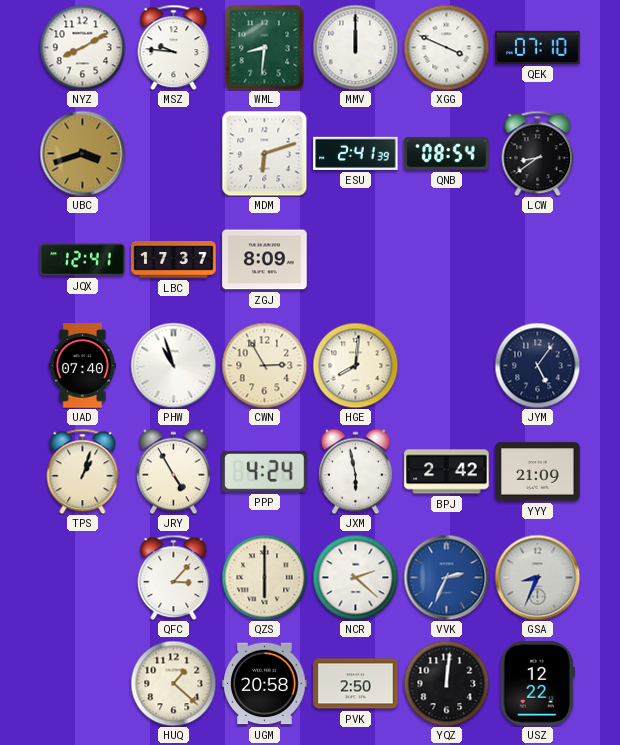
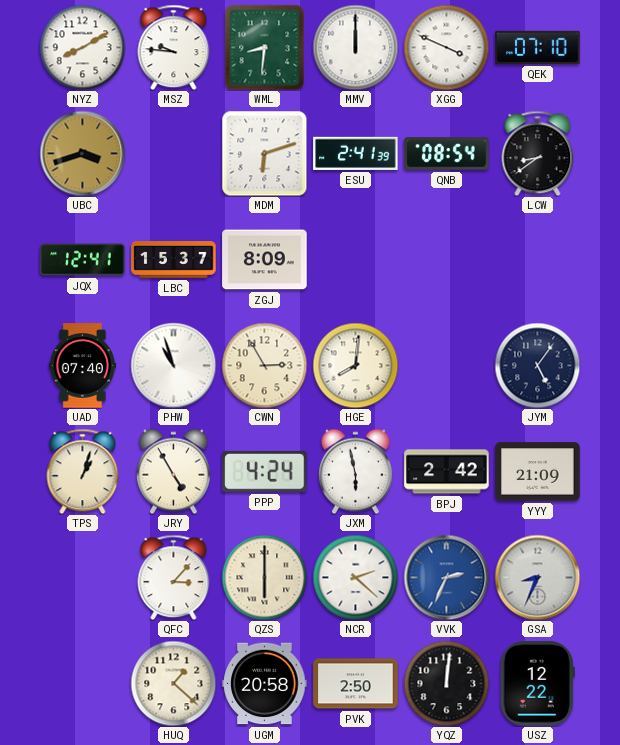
LBC: 17:37 -> 15:37
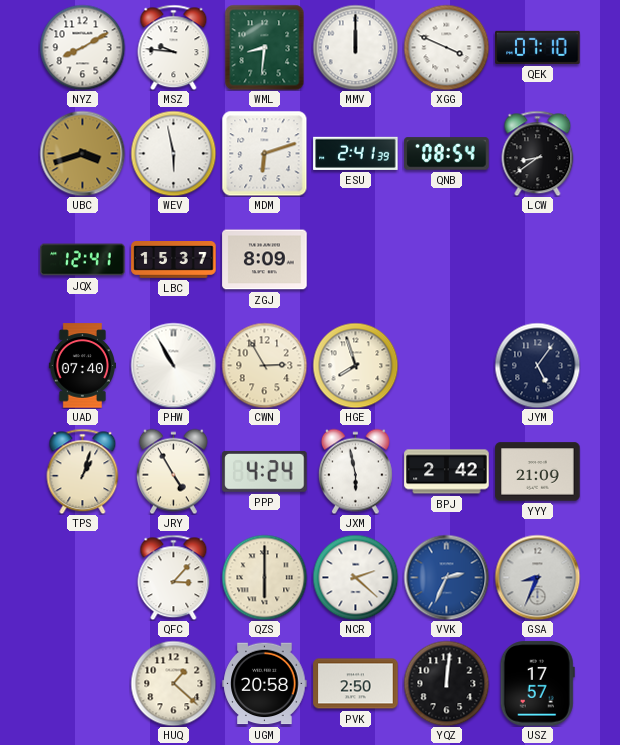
WEV: none -> 5:58
PHW: 10:57 -> 10:55
HGE: 8:01 -> 7:57
USZ: 12:22 -> 17:57
